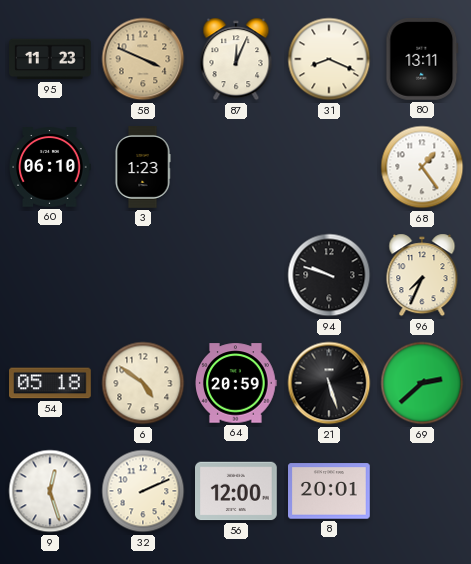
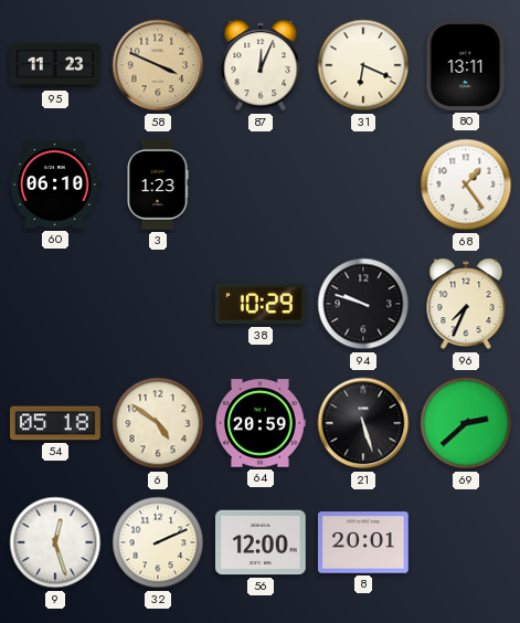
31: 8:19 -> 6:19
38: none -> 10:29
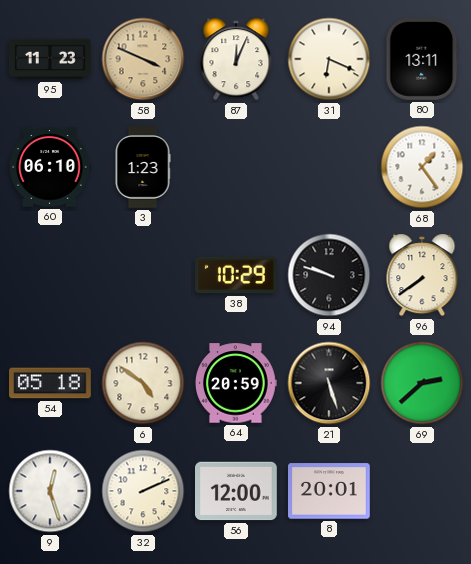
96: 7:34 -> 7:39
